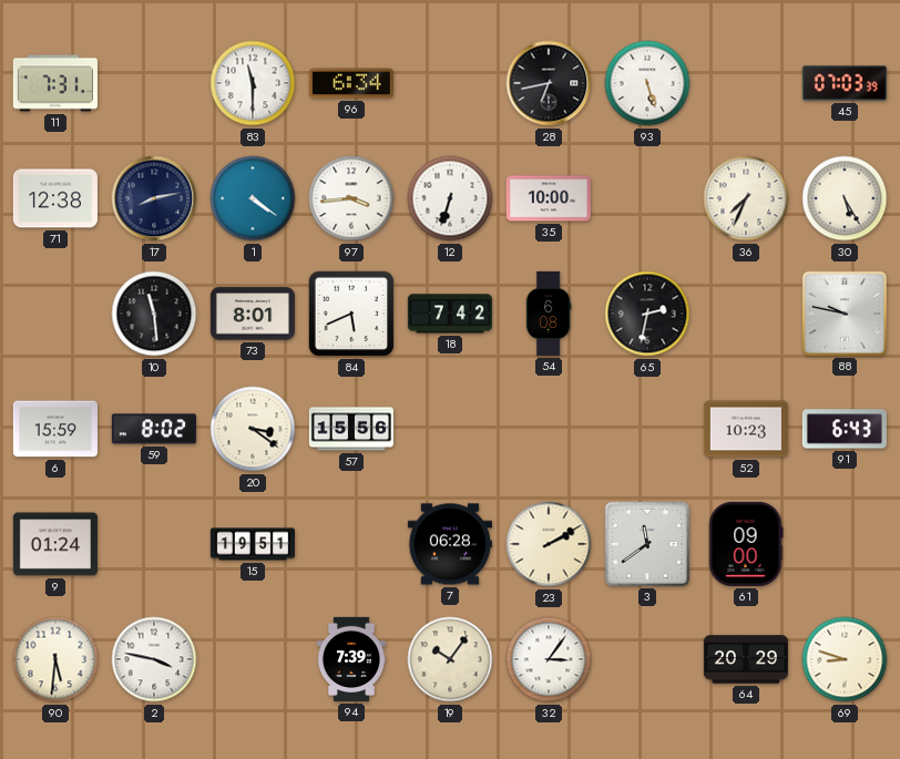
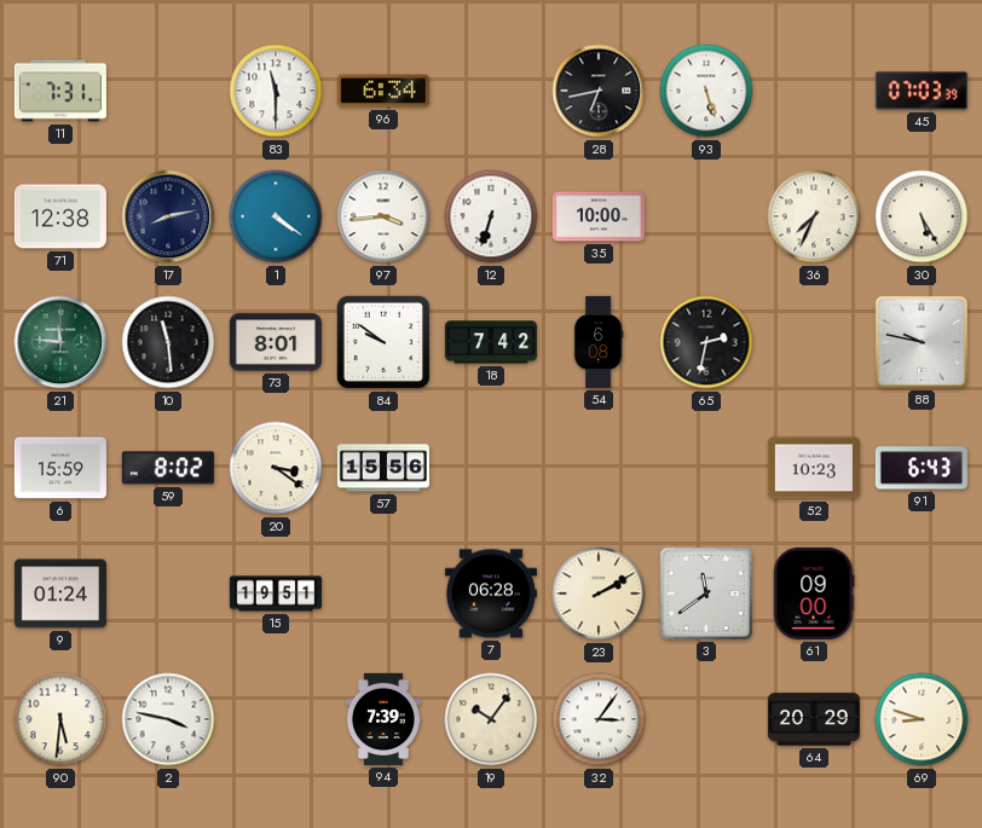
21: none -> 11:46
84: 5:41 -> 9:51
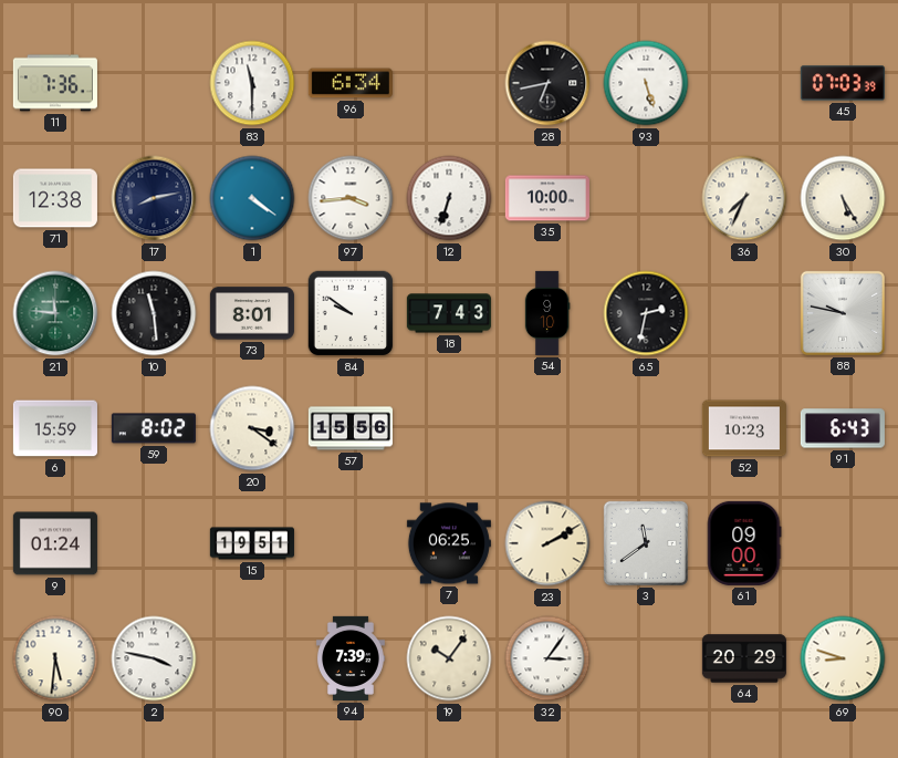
11: 7:31 -> 7:36
18: 7:42 -> 7:43
54: 6:08 -> 9:10
7: 06:28 -> 06:25
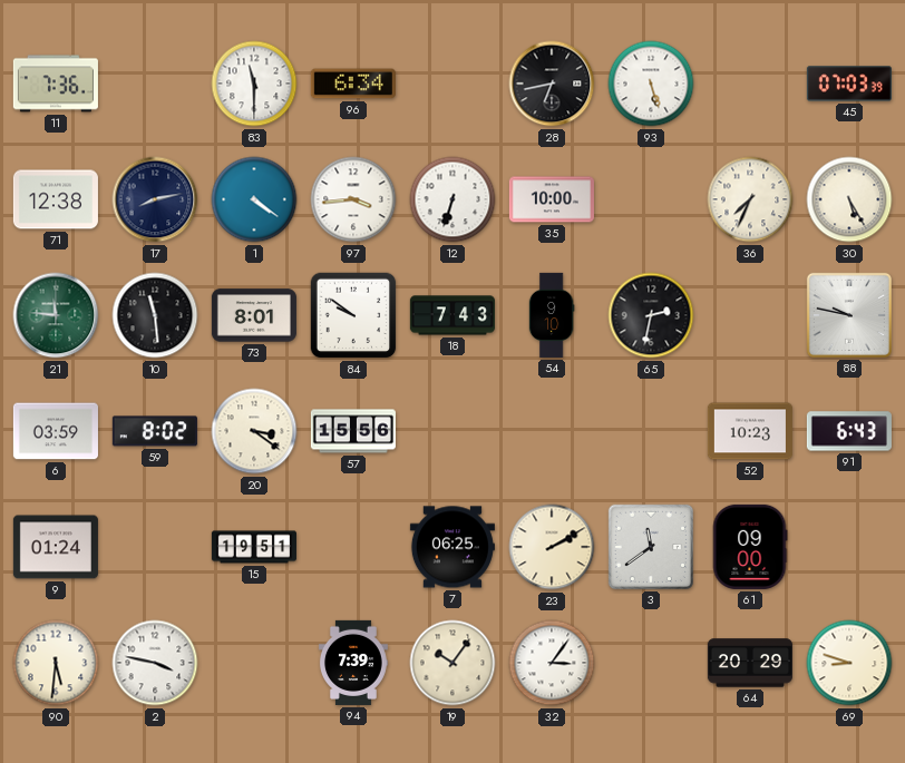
6: 15:59 -> 03:59
